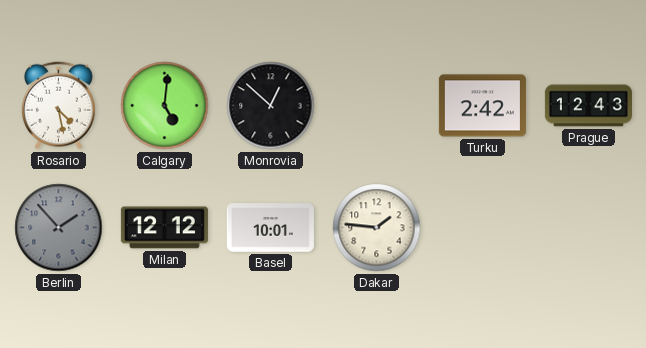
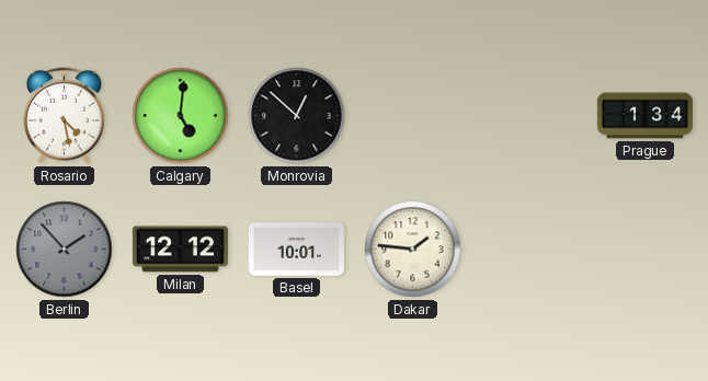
Turku: 2:42 -> none
Prague: 12:43 -> 1:34
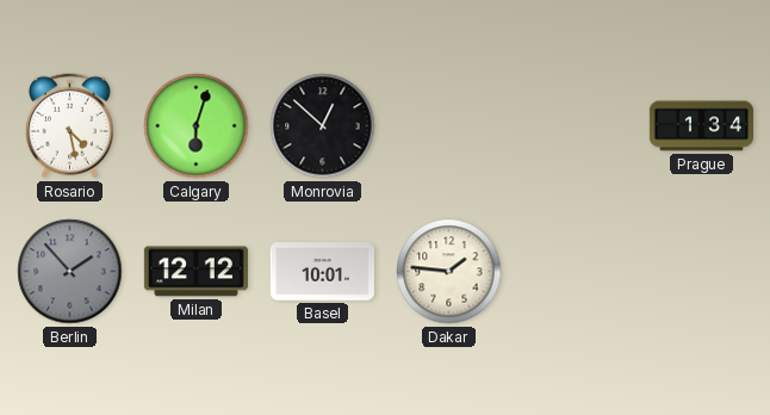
Calgary: 5:01 -> 6:03
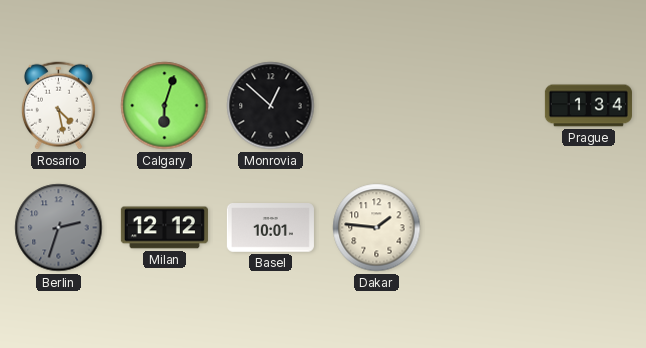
Berlin: 1:53 -> 2:33
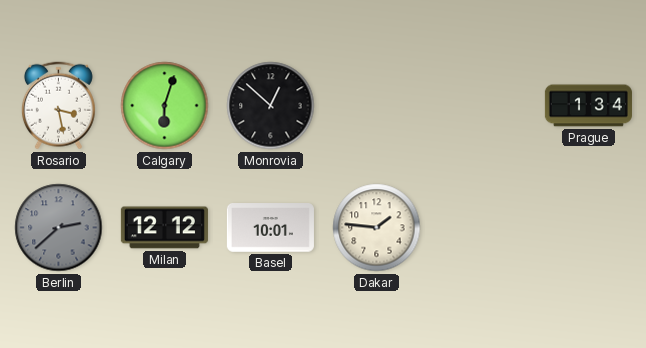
Rosario: 4:28 -> 3:28
Berlin: 2:33 -> 2:38
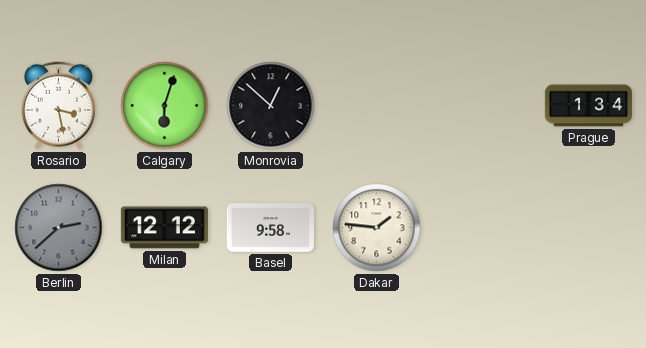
Basel: 10:01 -> 9:58
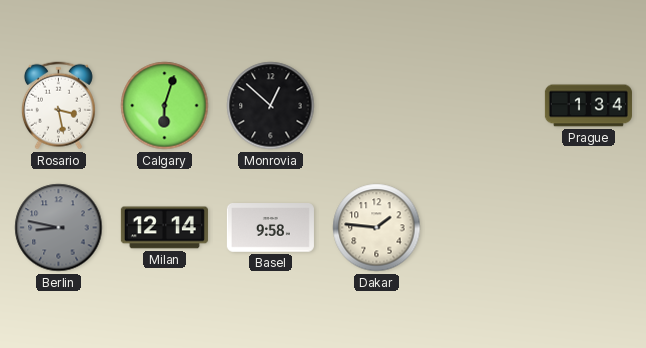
Berlin: 2:38 -> 8:47
Milan: 12:12 -> 12:14
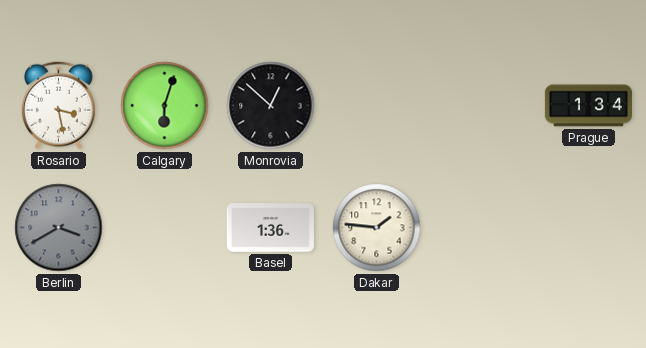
Berlin: 8:47 -> 3:40
Milan: 12:14 -> none
Basel: 9:58 -> 1:36
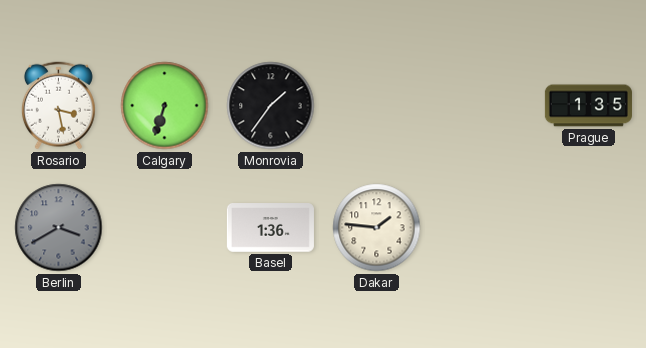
Calgary: 6:03 -> 6:33
Monrovia: 12:52 -> 1:36
Prague: 1:34 -> 1:35
